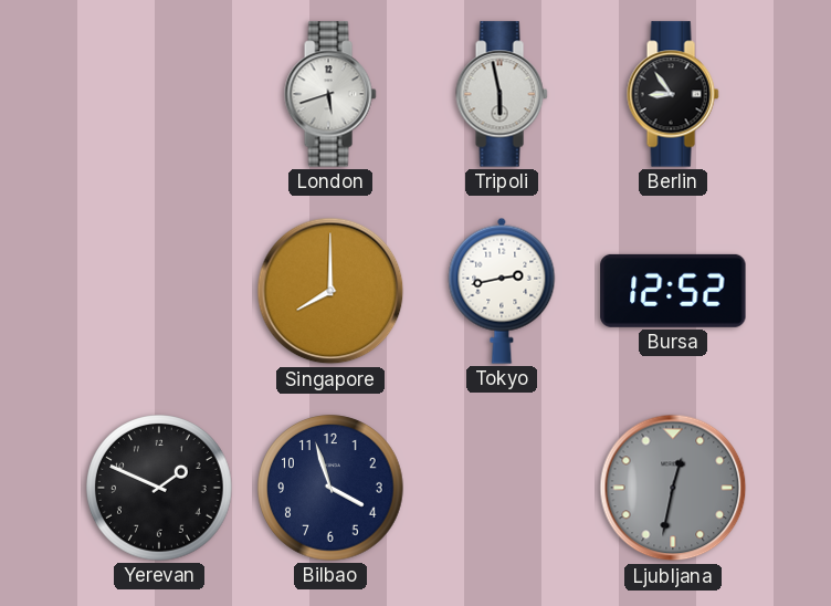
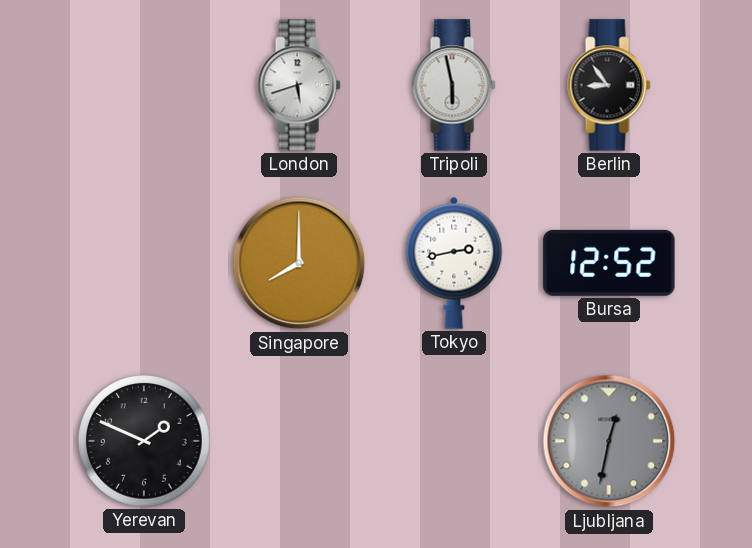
Bilbao: 3:57 -> none
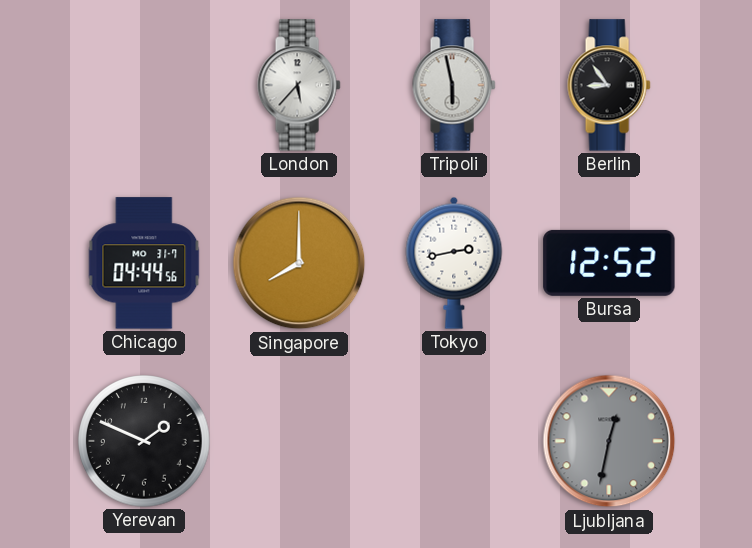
London: 5:42 -> 5:37
Chicago: none -> 04:44
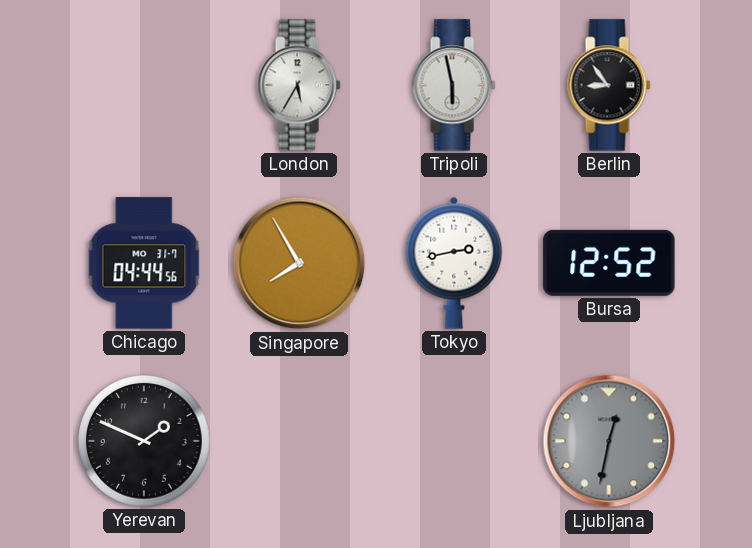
London: 5:37 -> 5:35
Singapore: 8:00 -> 7:55
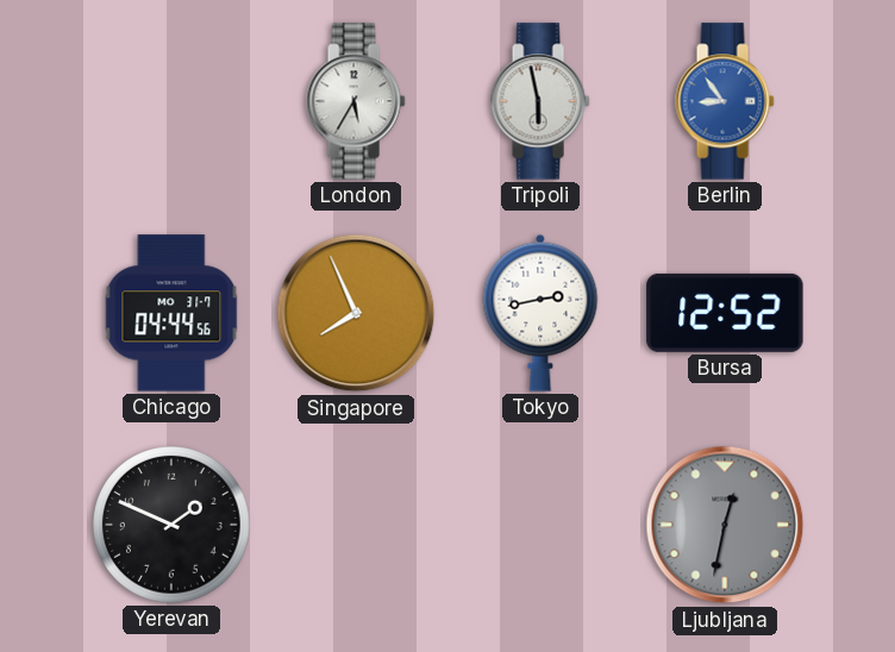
Berlin dial: black -> blue
Singapore: 7:55 -> 7:56
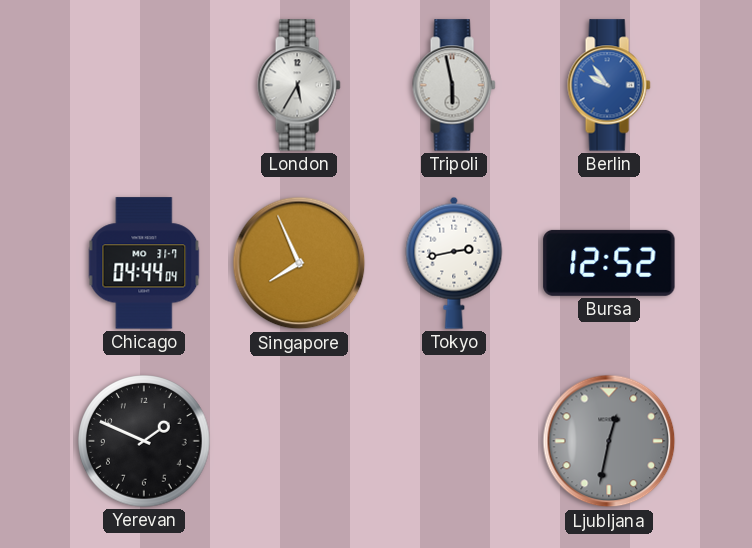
Berlin: 8:54 -> 9:54
Chicago: 04:44:56 -> 04:44:04
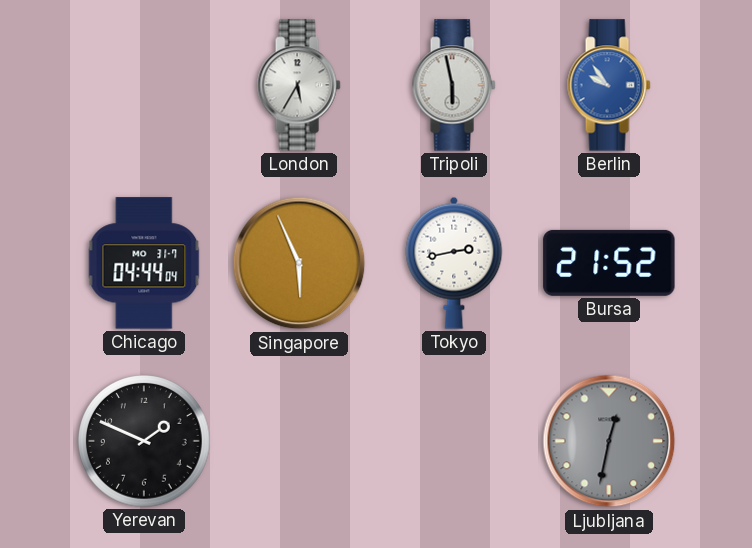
Singapore: 7:56 -> 5:56
Bursa: 12:52 -> 21:52
